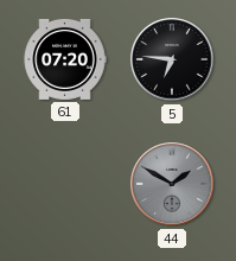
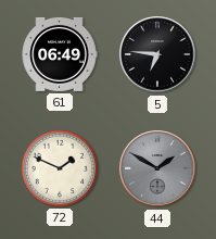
61: 07:20 -> 06:49
72: none -> 1:49
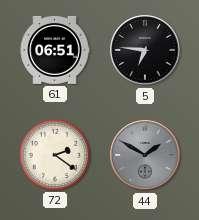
61: 06:49 -> 06:51
72: 1:49 -> 2:21
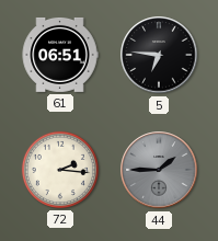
72: 2:21 -> 2:16
44: 1:50 -> 1:45
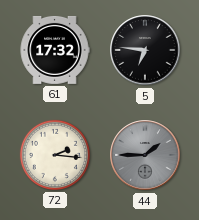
61: 06:51 -> 17:32
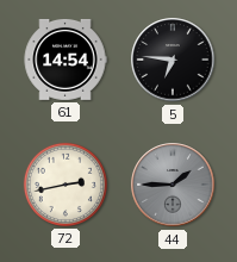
61: 17:32 -> 14:54
72: 2:16 -> 2:43
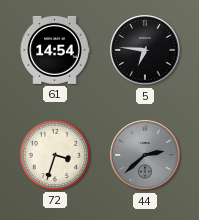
72: 2:43 -> 3:33
44: 1:45 -> 2:38
